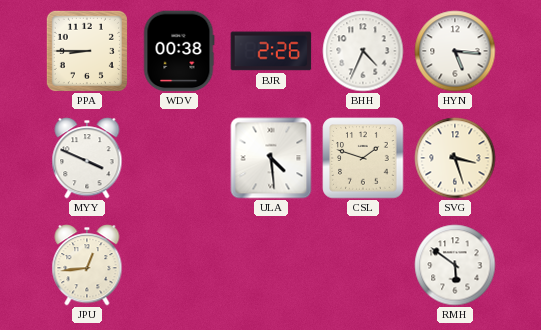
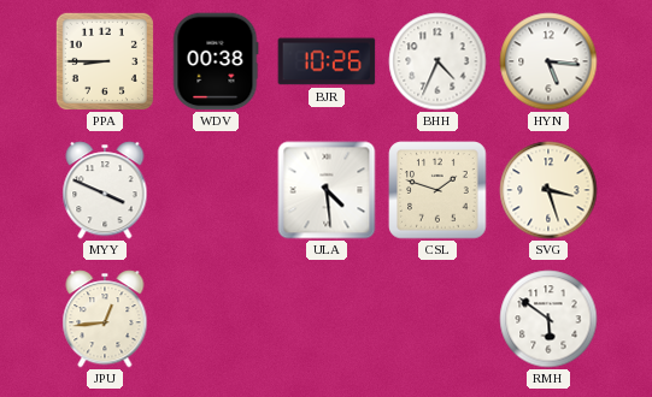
BJR: 2:26 -> 10:26
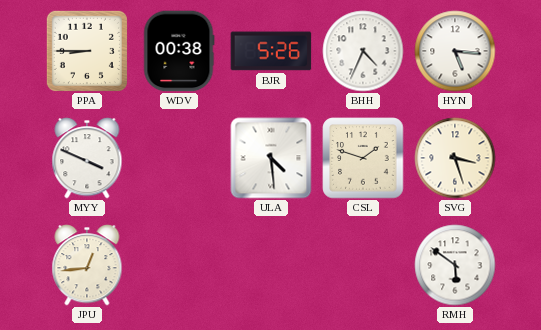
BJR: 10:26 -> 5:26
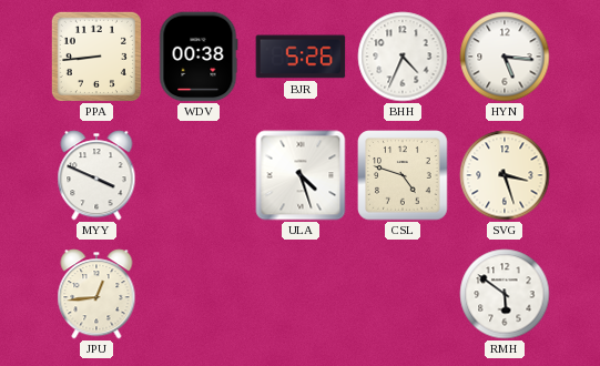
PPA: 8:45 -> 8:44
ULA: 4:29 -> 4:27
CSL: 1:48 -> 4:48
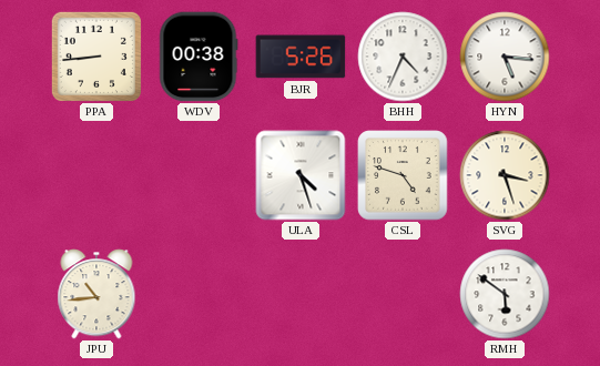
MYY: 3:49 -> none
JPU: 12:44 -> 10:44
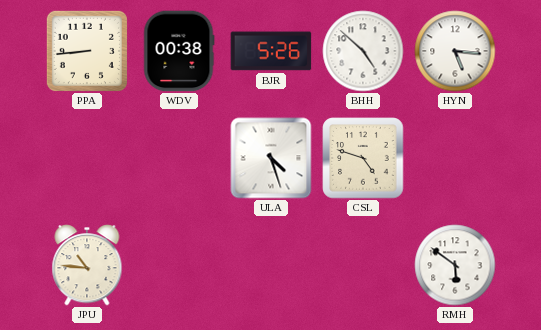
BHH: 4:34 -> 4:52
SVG: 3:27 -> none
JPU: 10:44 -> 10:46
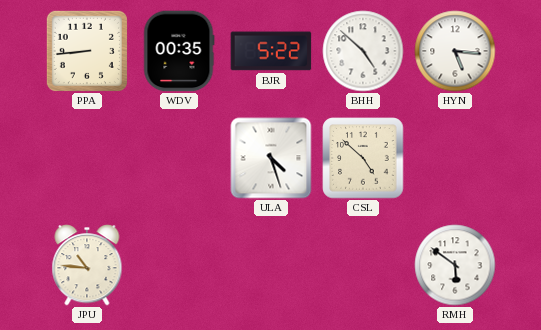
WDV: 00:38 -> 00:35
BJR: 5:26 -> 5:22
CSL: 4:48 -> 4:52
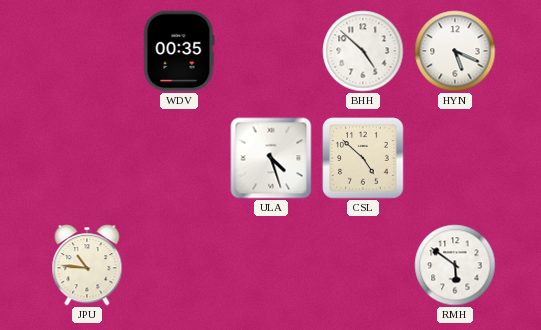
PPA: 8:44 -> none
BJR: 5:22 -> none
HYN: 5:16 -> 5:19
